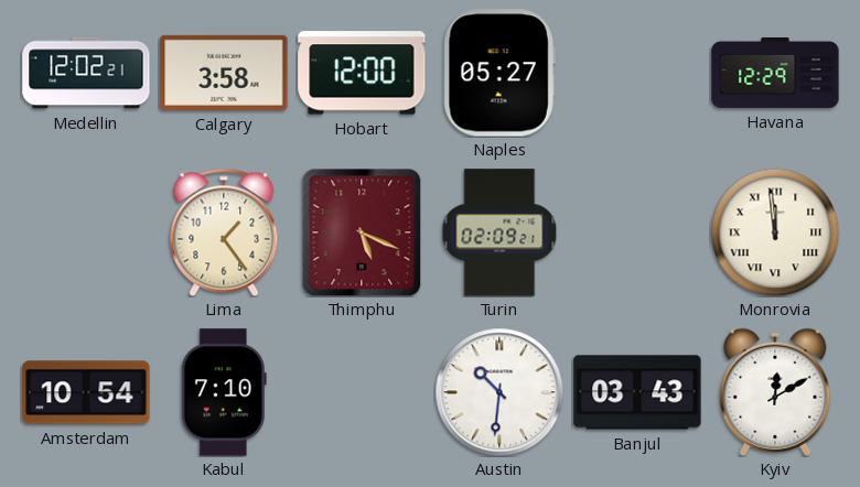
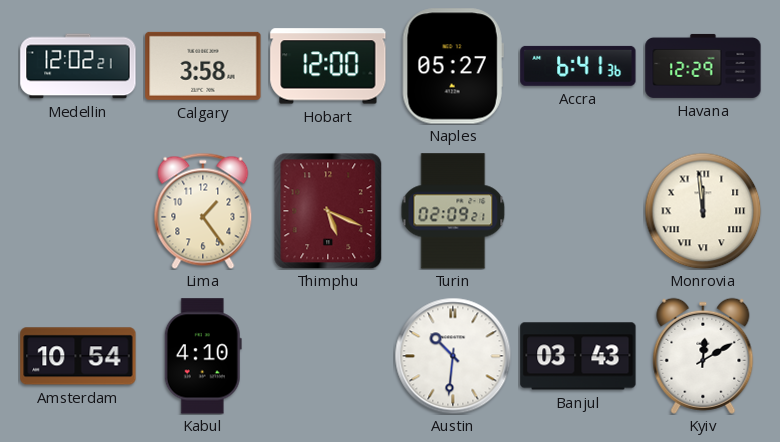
Accra: none -> 6:41
Kabul: 7:10 -> 4:10
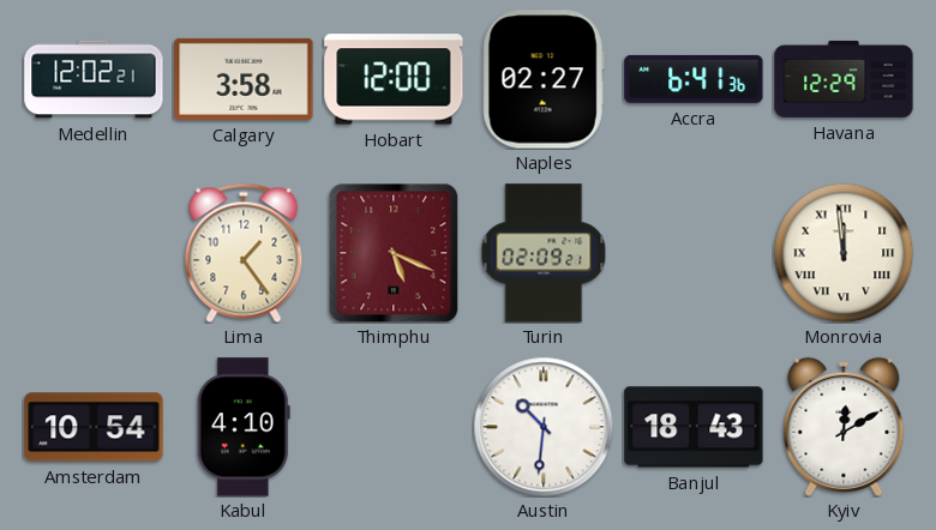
Naples: 05:27 -> 02:27
Banjul: 03:43 -> 18:43
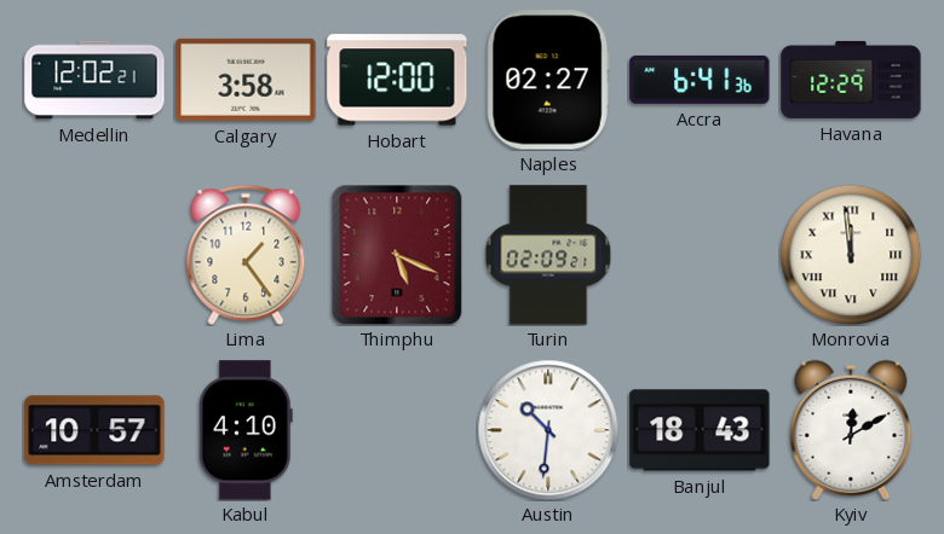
Amsterdam: 10:54 -> 10:57
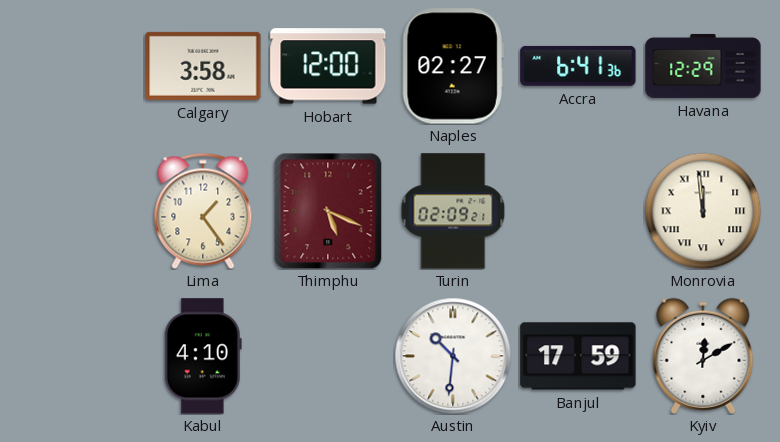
Medellin: 12:02 -> none
Amsterdam: 10:57 -> none
Banjul: 18:43 -> 17:59
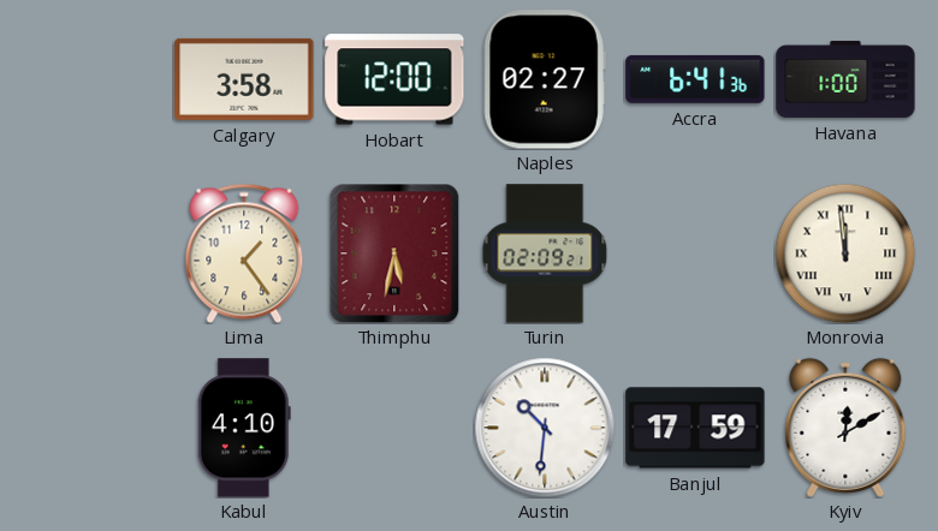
Havana: 12:29 -> 1:00
Thimphu: 5:19 -> 5:32
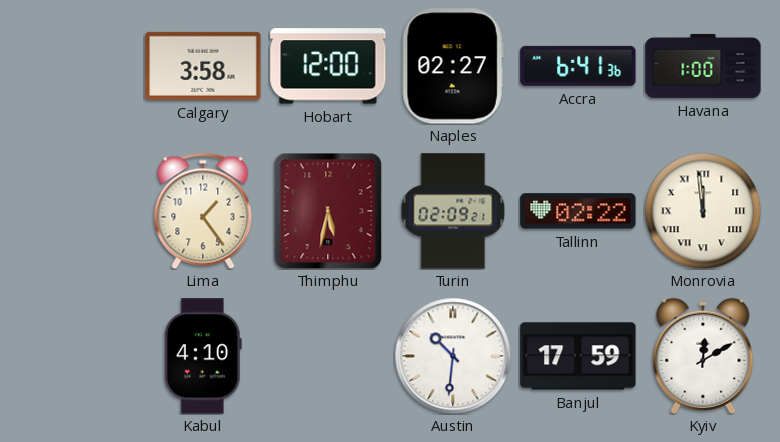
Tallinn: none -> 02:22
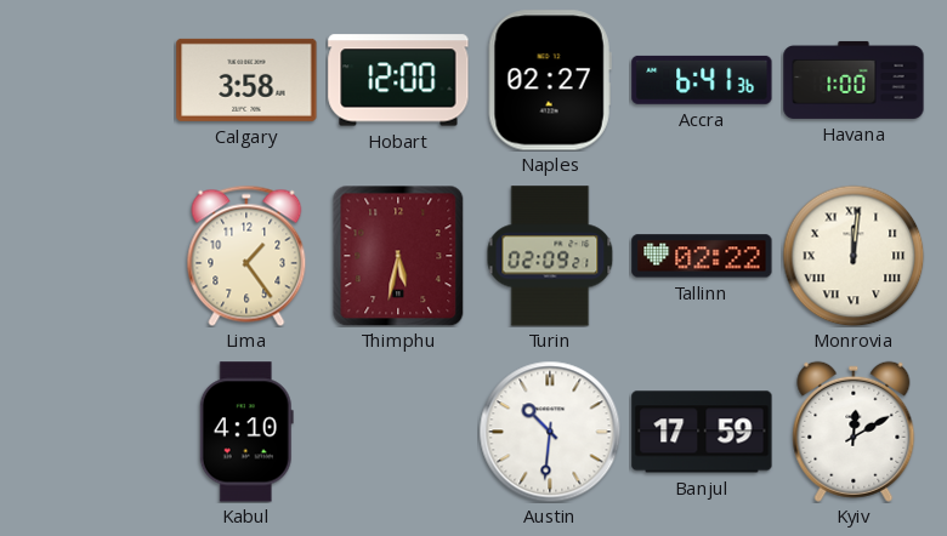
Monrovia: 11:59 -> 12:01
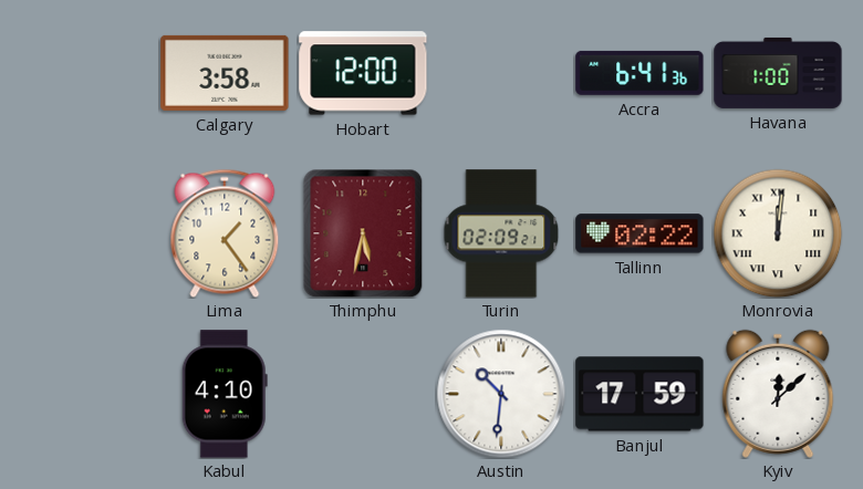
Naples: 02:27 -> none
Kyiv: 12:10 -> 12:08
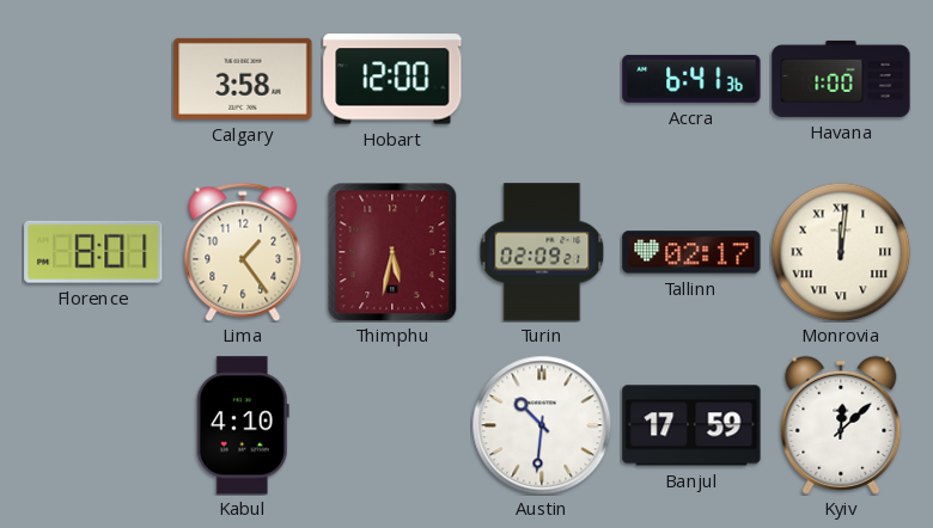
Florence: none -> 8:01
Tallinn: 02:22 -> 02:17
